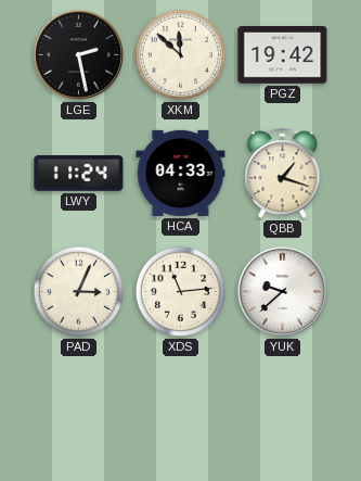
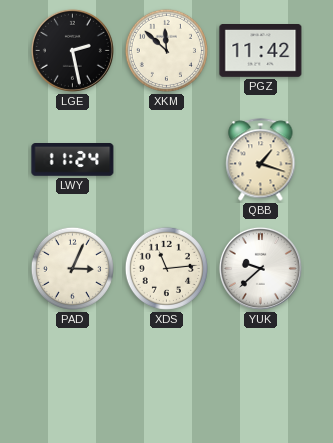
PGZ: 19:42 -> 11:42
HCA: 04:33 -> none
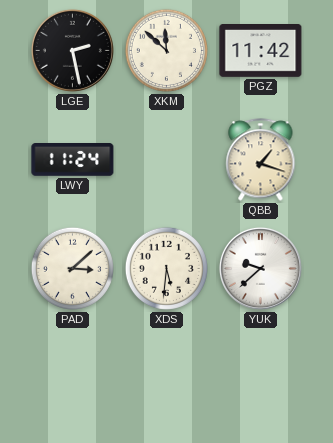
PAD: 3:04 -> 3:08
XDS: 11:14 -> 5:31
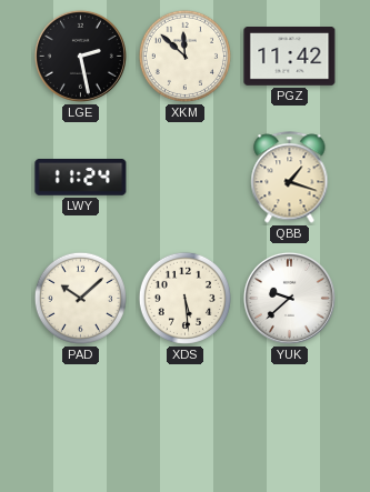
PAD: 3:08 -> 10:08
XDS: 5:31 -> 5:29
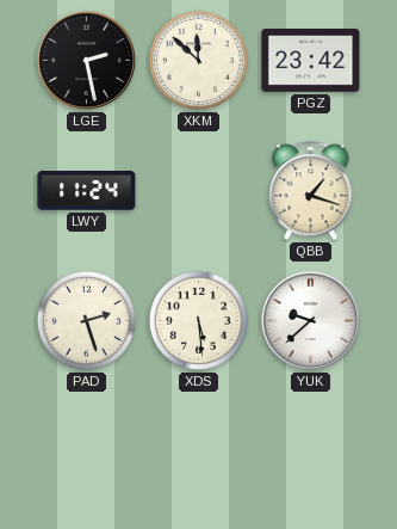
PGZ: 11:42 -> 23:42
PAD: 10:08 -> 2:27
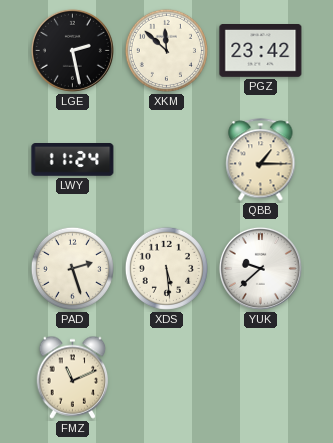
QBB: 1:18 -> 1:15
FMZ: none -> 11:11
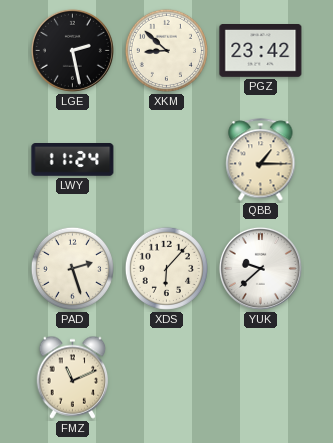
XKM: 11:52 -> 8:52
XDS: 5:29 -> 6:07
